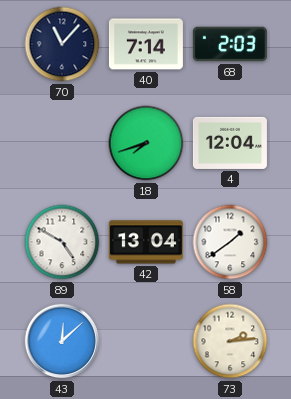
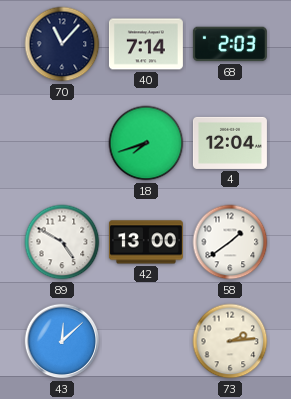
42: 13:04 -> 13:00
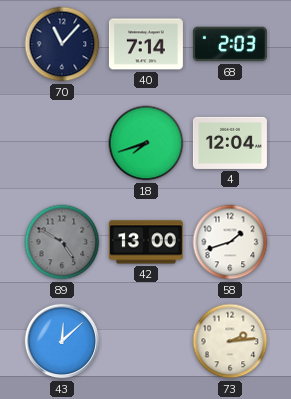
89 dial: white -> grey
58: 1:39 -> 1:42
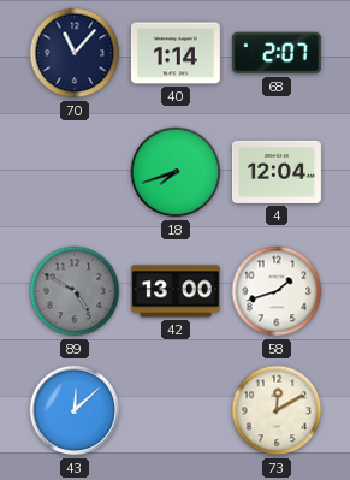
40: 7:14 -> 1:14
68: 2:03 -> 2:07
73: 2:14 -> 12:10
